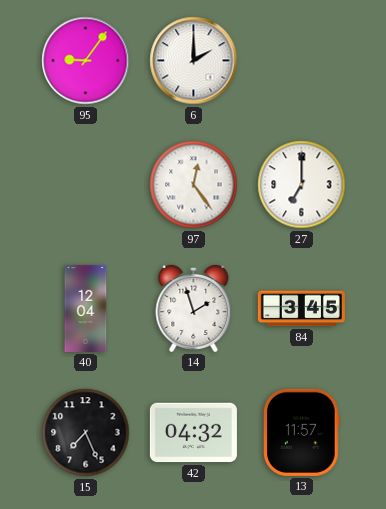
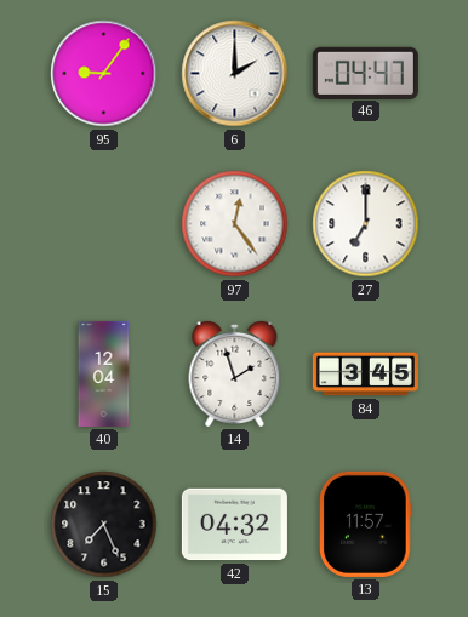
46: none -> 04:47
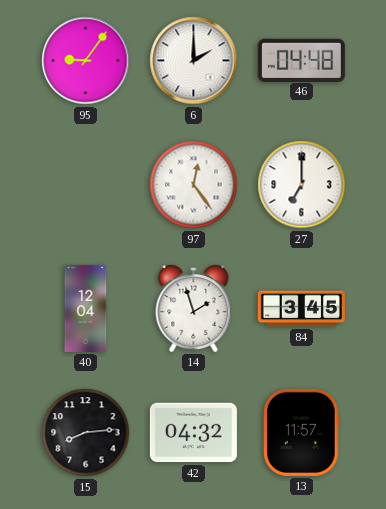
46: 04:47 -> 04:48
15: 7:26 -> 8:14
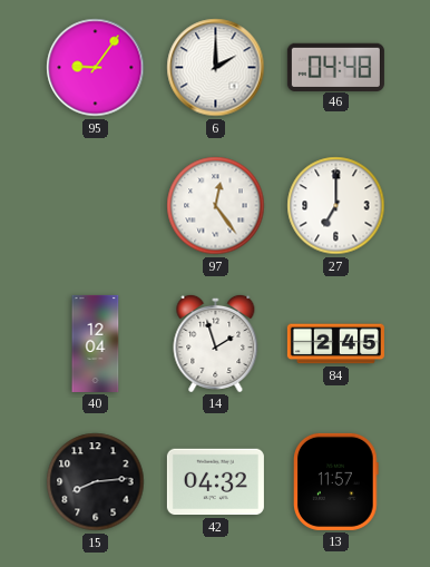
84: 3:45 -> 2:45
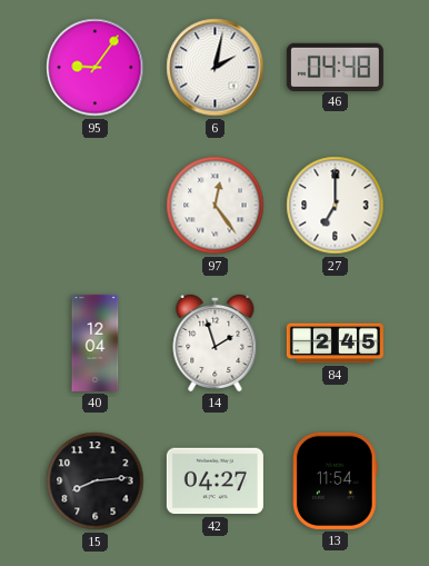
6: 2:00 -> 2:02
42: 04:32 -> 04:27
13: 11:57 -> 11:54
